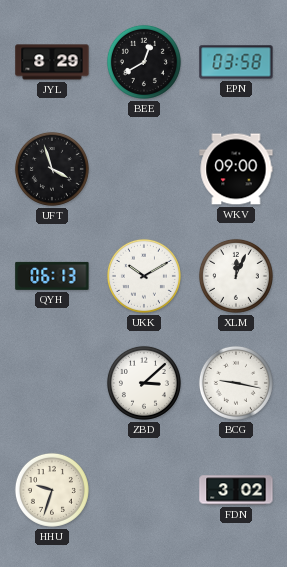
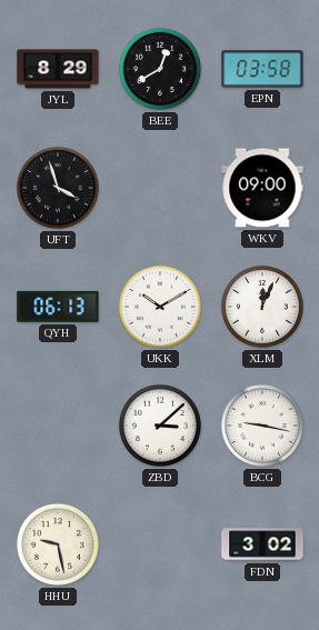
HHU: 9:33 -> 9:28
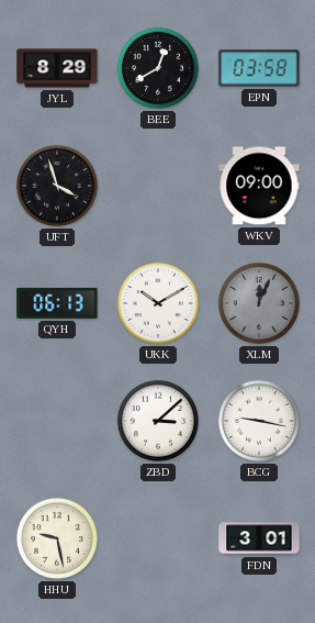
XLM dial: white -> grey
FDN: 3:02 -> 3:01
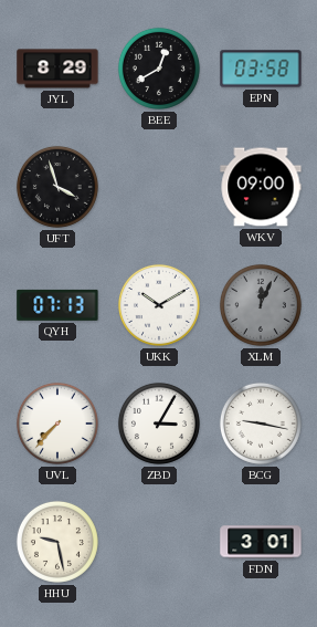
QYH: 06:13 -> 07:13
UVL: none -> 7:37
ZBD: 3:08 -> 3:05
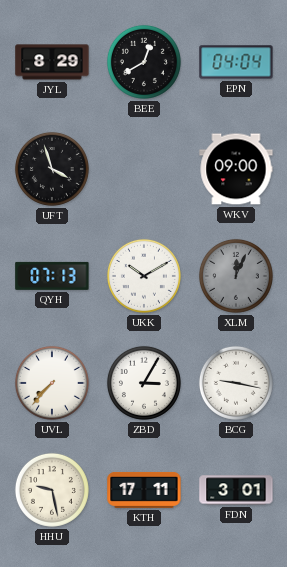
EPN: 03:58 -> 04:04
KTH: none -> 17:11
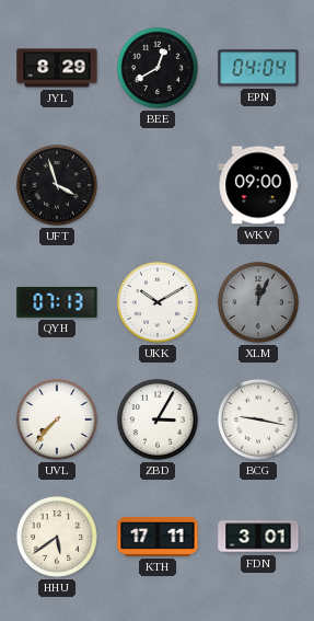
HHU: 9:28 -> 5:39
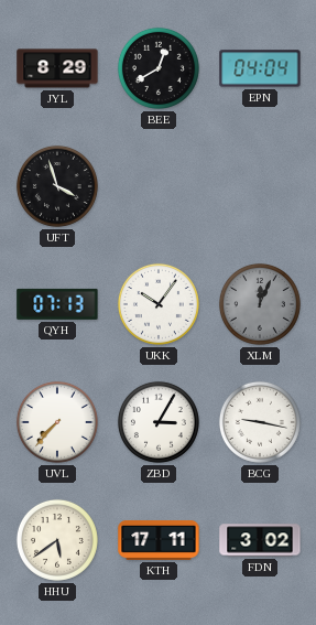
WKV: 09:00 -> none
UKK: 10:10 -> 10:06
FDN: 3:01 -> 3:02
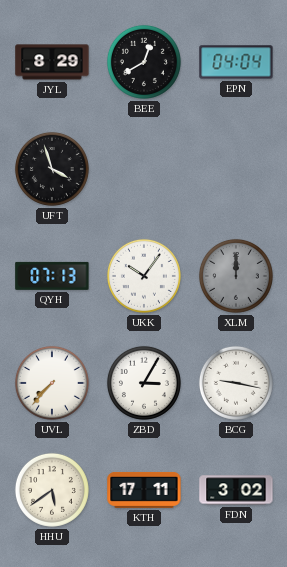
XLM: 12:04 -> 12:00
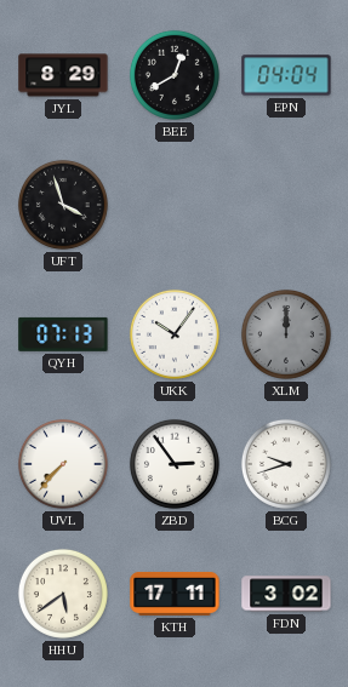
ZBD: 3:05 -> 2:54
BCG: 9:17 -> 9:42
